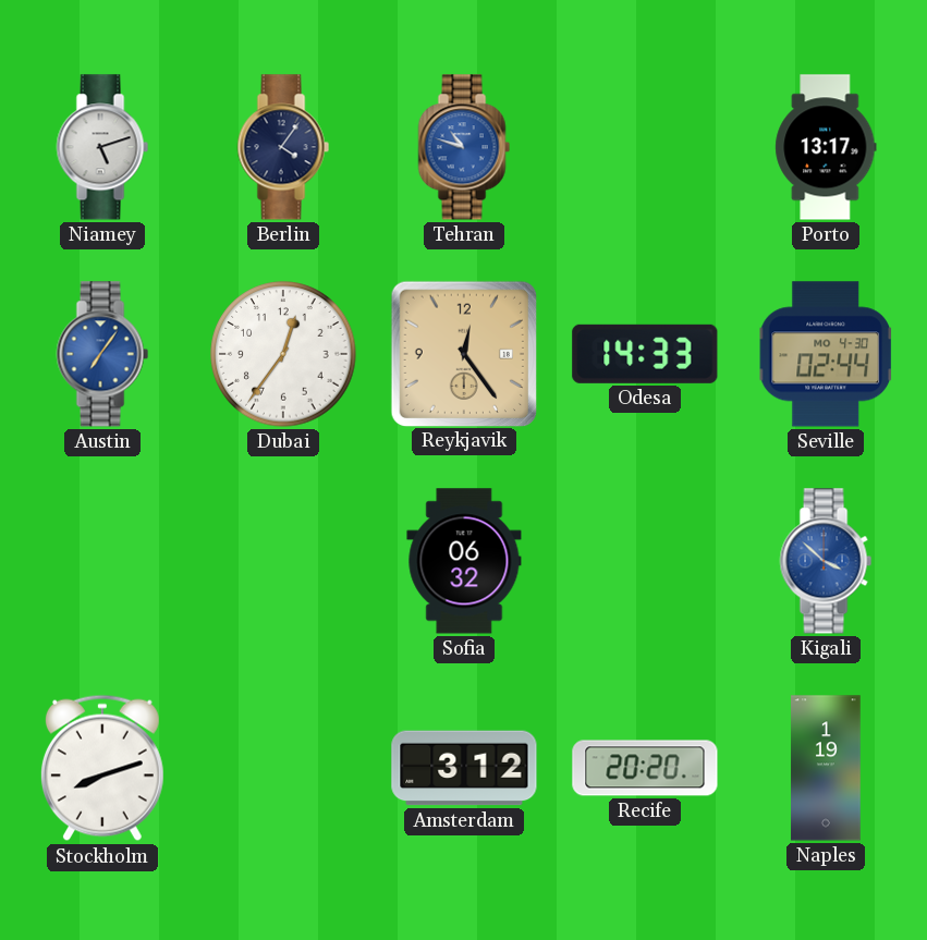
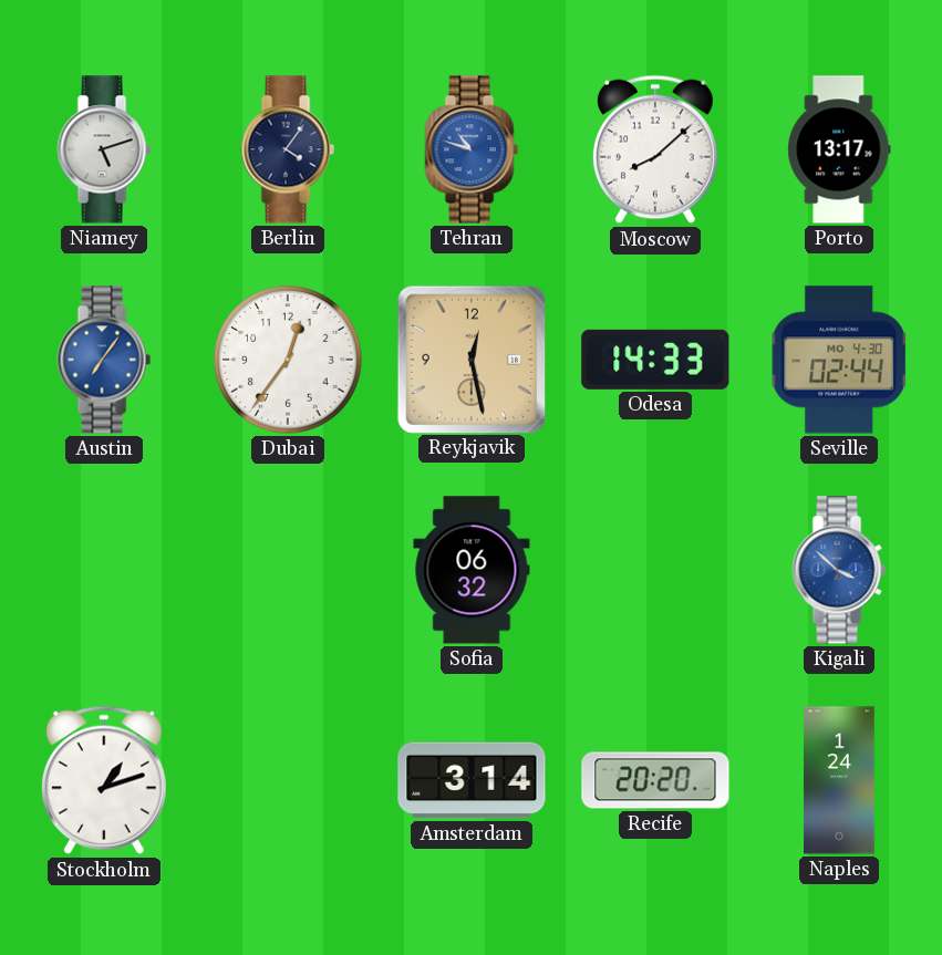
Moscow: none -> 8:08
Reykjavik: 12:24 -> 12:28
Stockholm: 8:12 -> 1:12
Amsterdam: 3:12 -> 3:14
Naples: 1:19 -> 1:24
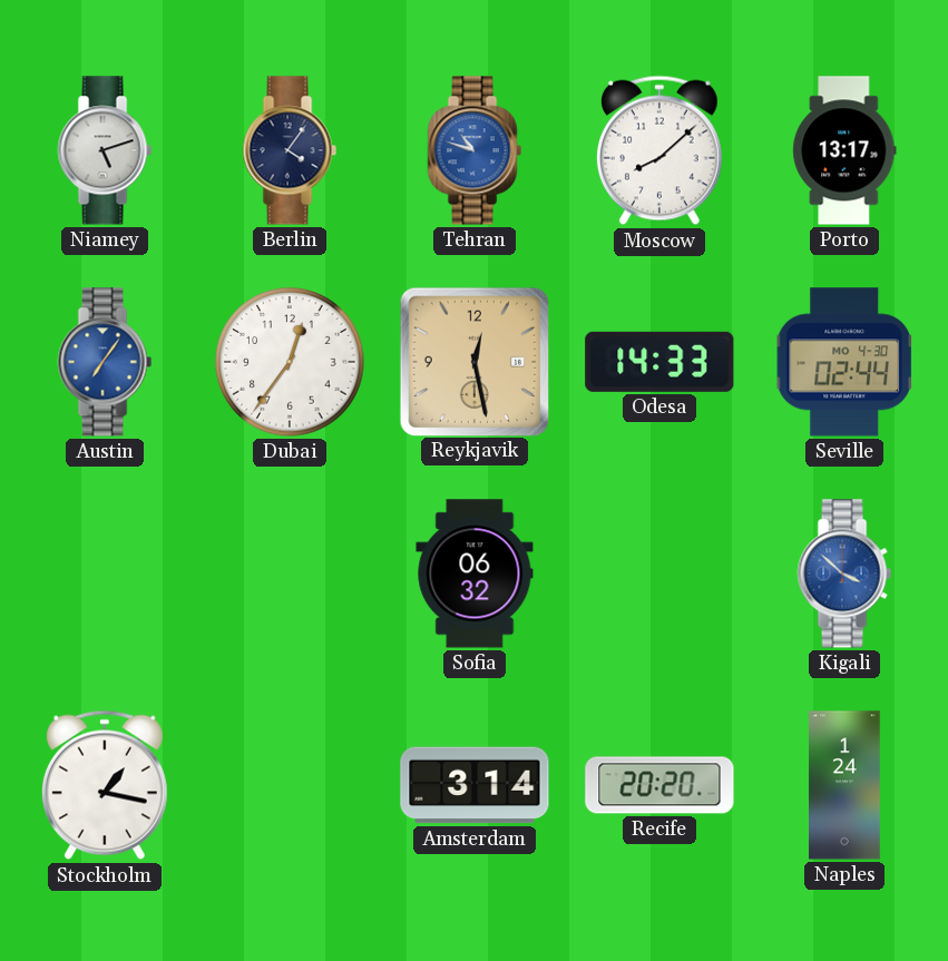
Stockholm: 1:12 -> 1:17
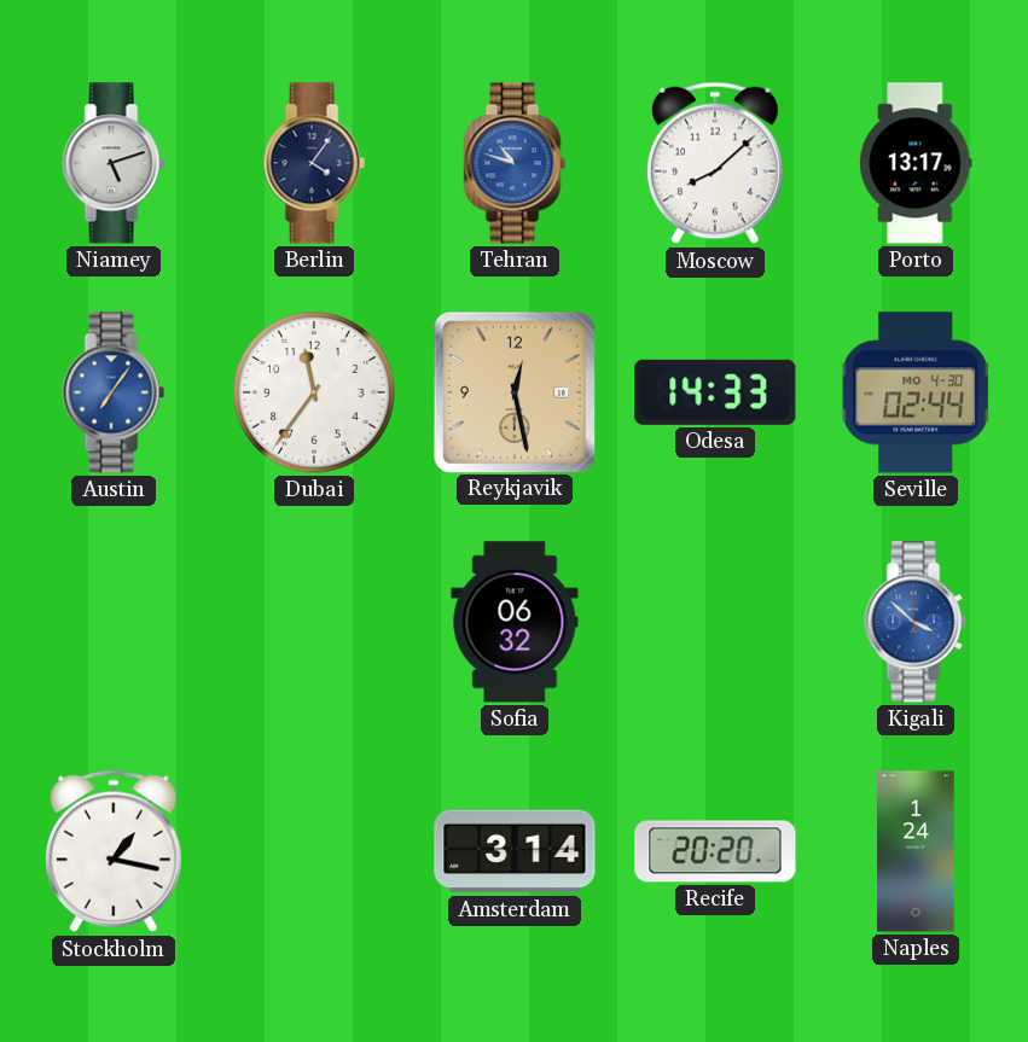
Dubai: 12:36 -> 11:36
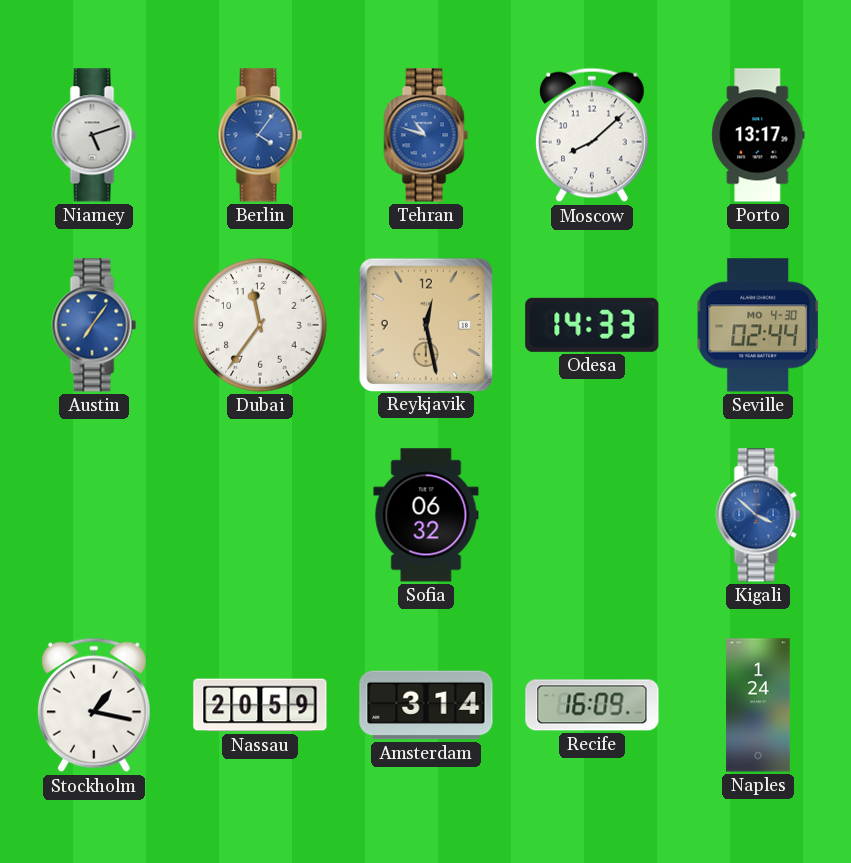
Berlin dial: navy -> blue
Nassau: none -> 20:59
Recife: 20:20 -> 16:09
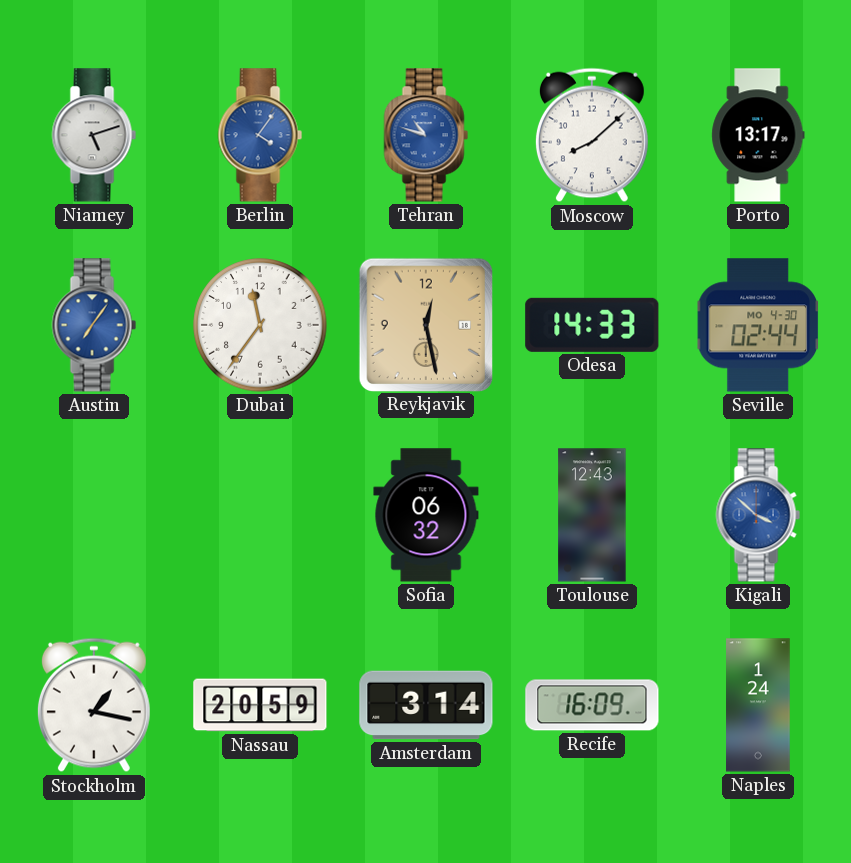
Toulouse: none -> 12:43
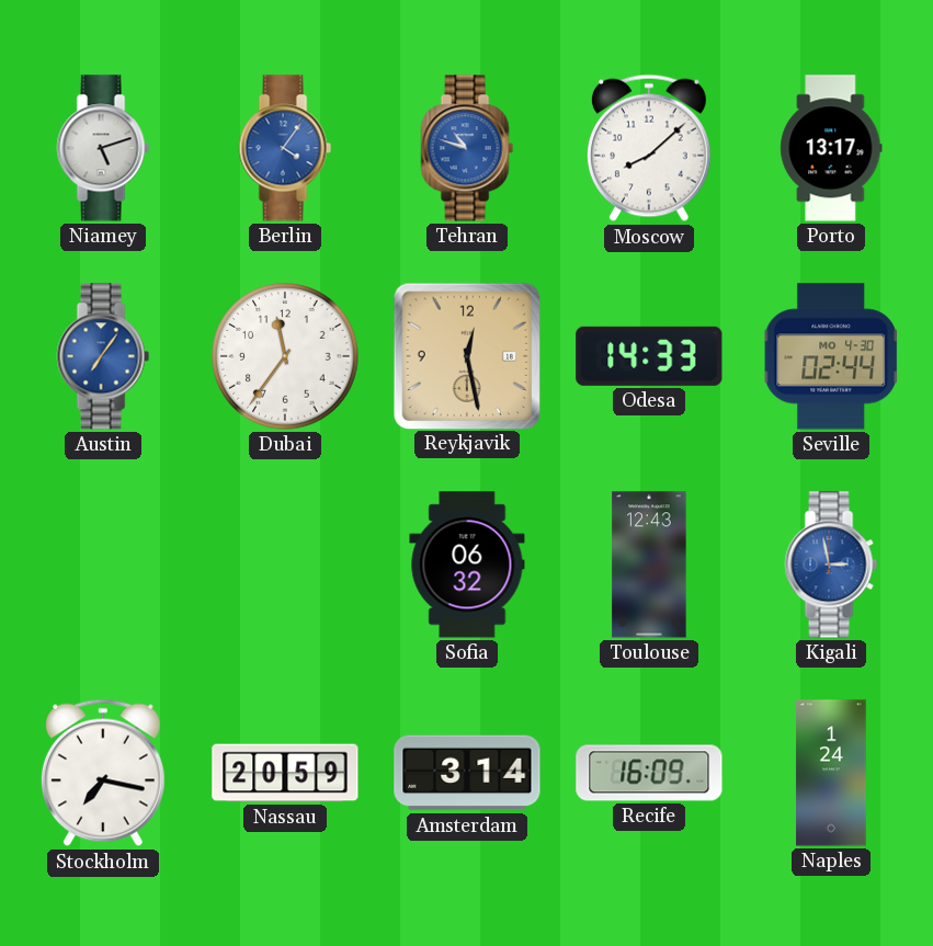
Kigali: 3:52 -> 2:58
Stockholm: 1:17 -> 7:17
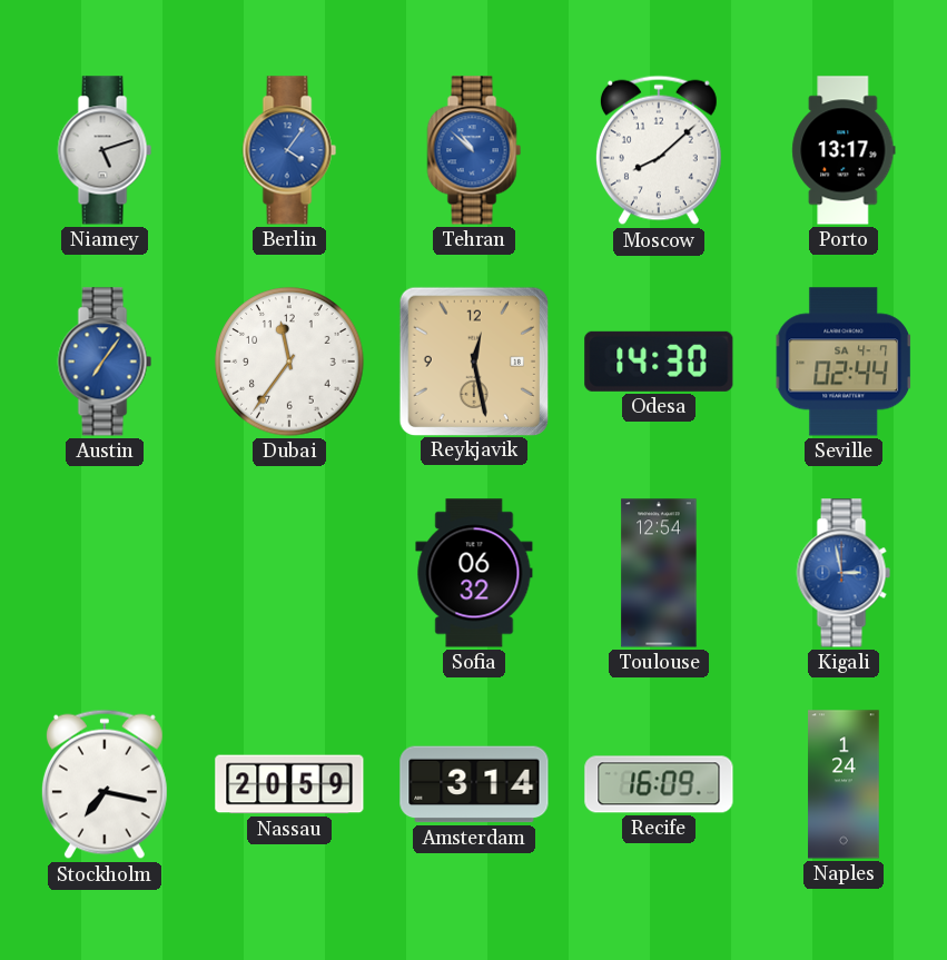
Tehran: 10:48 -> 10:52
Odesa: 14:33 -> 14:30
Seville date: MO 4-30 -> SA 4-7
Toulouse: 12:43 -> 12:54
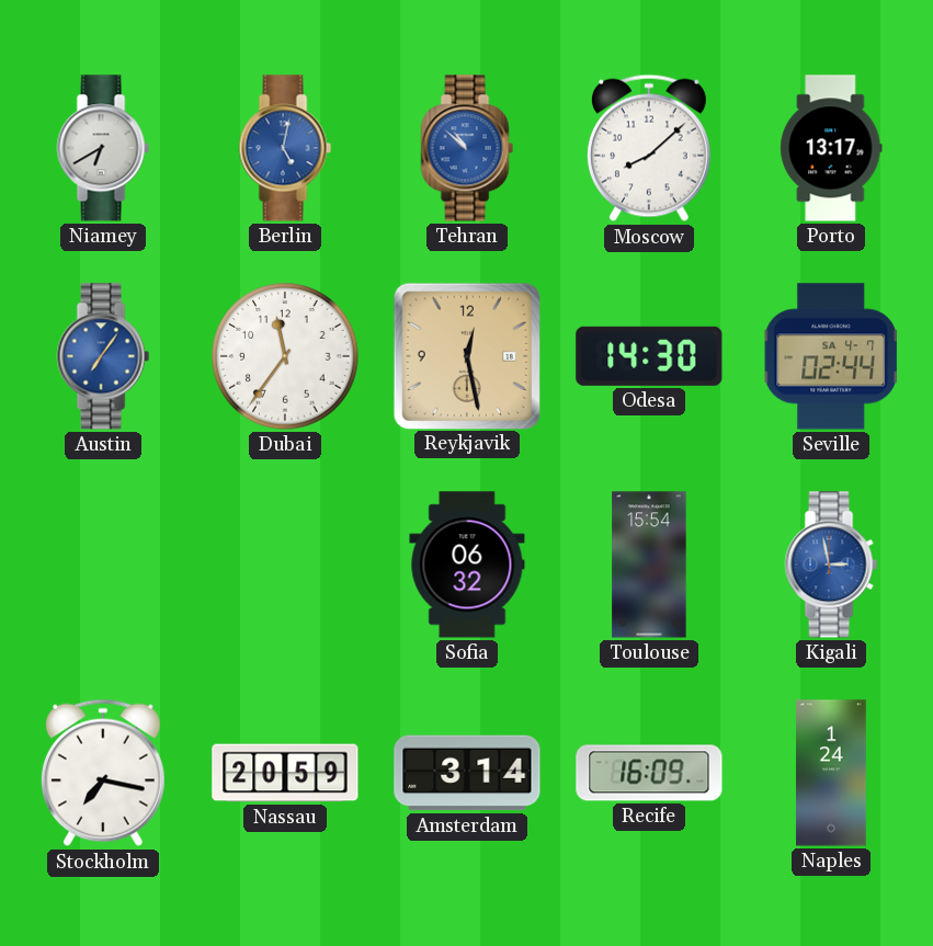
Niamey: 5:12 -> 6:40
Berlin: 4:06 -> 5:02
Toulouse: 12:54 -> 15:54
